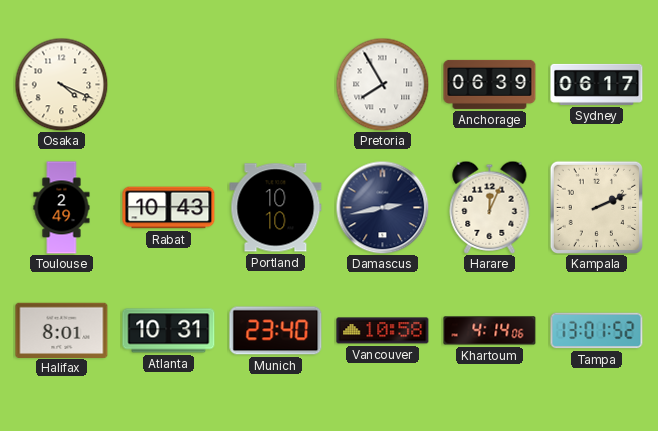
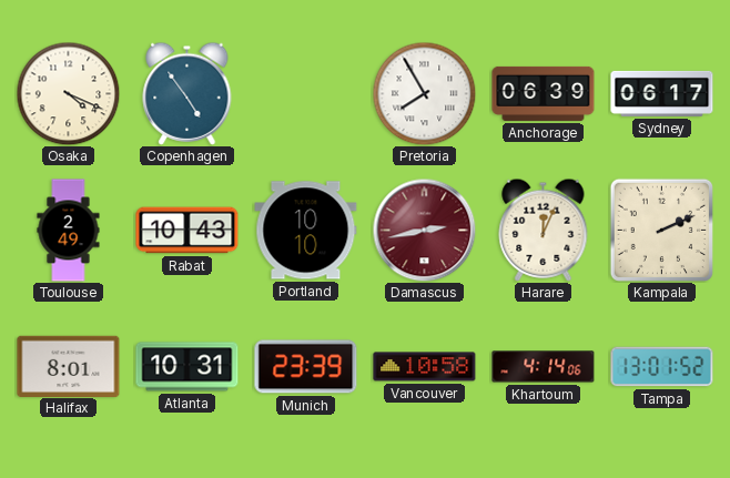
Copenhagen: none -> 4:54
Damascus dial: navy -> burgundy
Munich: 23:40 -> 23:39
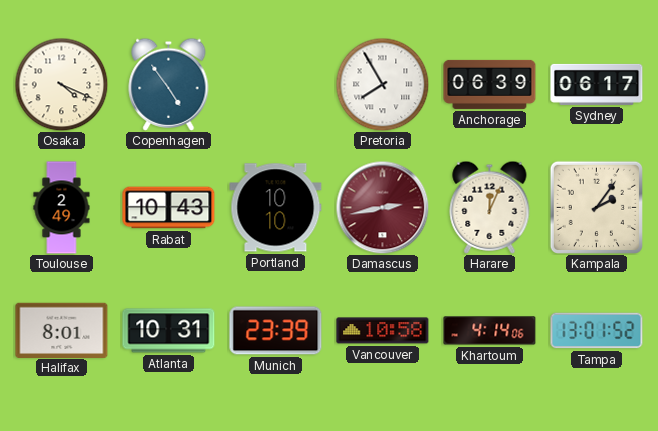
Kampala: 2:11 -> 2:06
